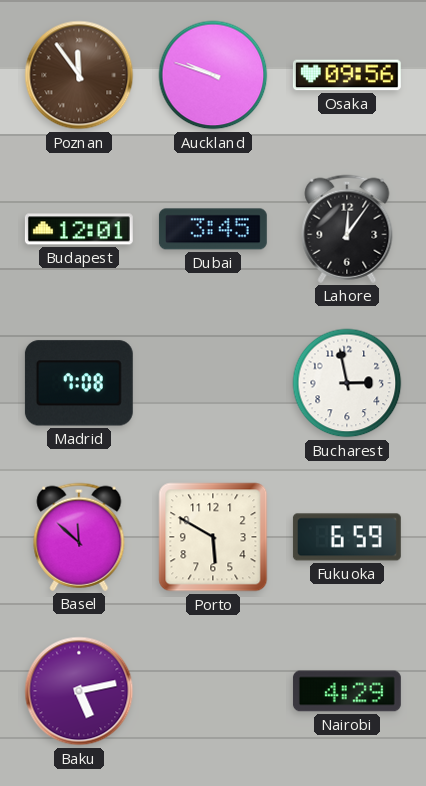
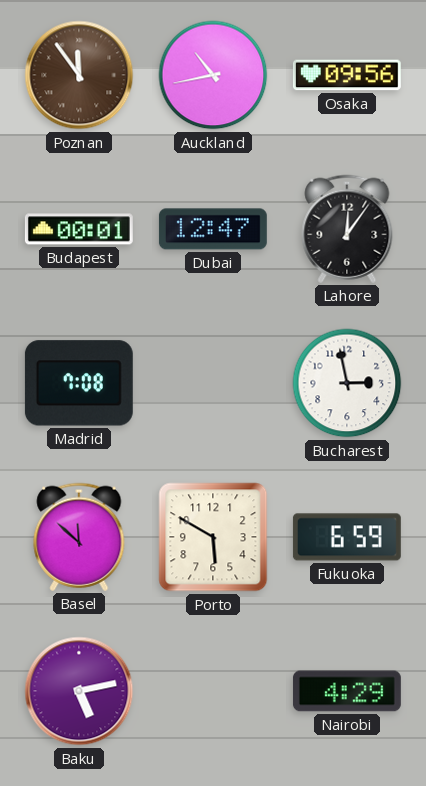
Auckland: 9:48 -> 10:43
Budapest: 12:01 -> 00:01
Dubai: 3:45 -> 12:47
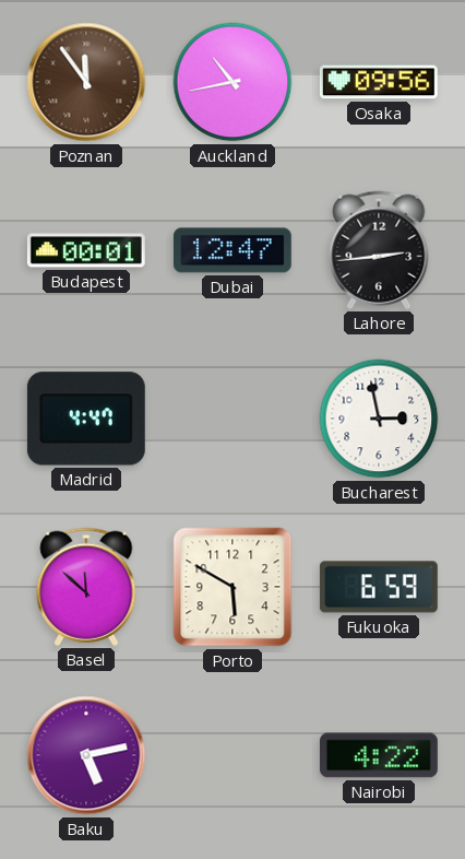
Lahore: 12:06 -> 2:44
Madrid: 7:08 -> 4:47
Nairobi: 4:29 -> 4:22
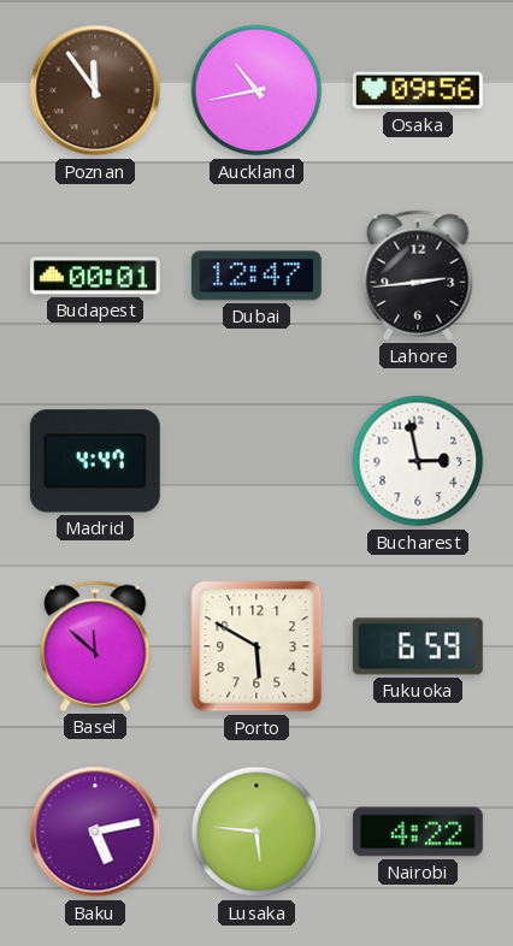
Lusaka: none -> 5:46
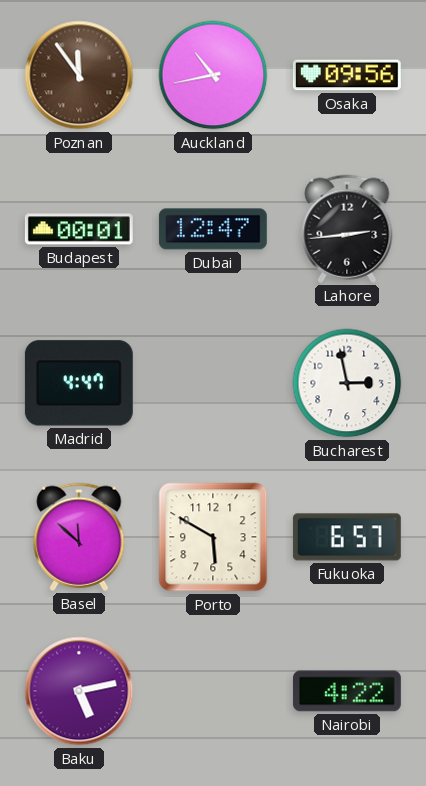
Fukuoka: 6:59 -> 6:57
Lusaka: 5:46 -> none
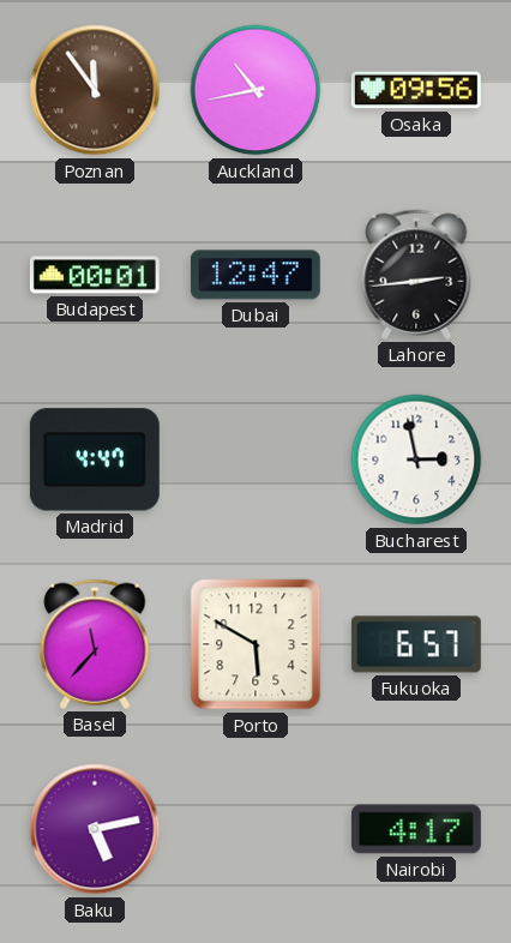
Basel: 11:52 -> 11:37
Nairobi: 4:22 -> 4:17
